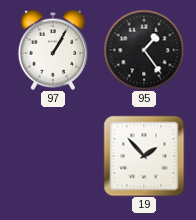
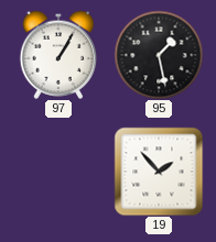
95: 1:24 -> 1:28
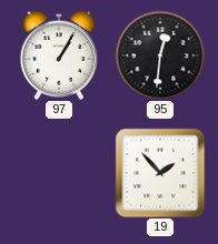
95: 1:28 -> 12:31
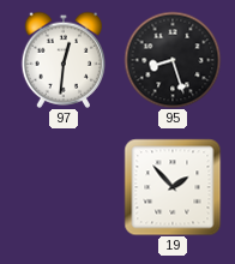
97: 1:05 -> 12:31
95: 12:31 -> 8:27
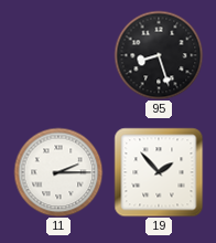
97: 12:31 -> none
11: none -> 2:15
